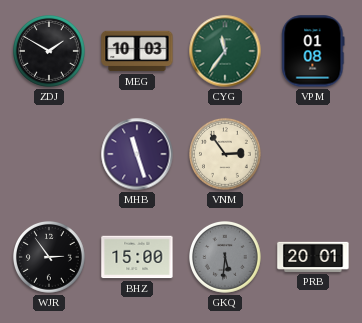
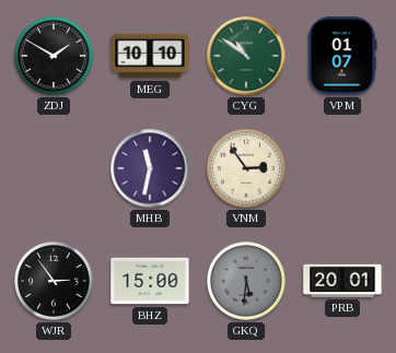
MEG: 10:03 -> 10:10
CYG: 11:36 -> 10:51
VPM: 01:08 -> 01:07
MHB: 11:27 -> 11:32
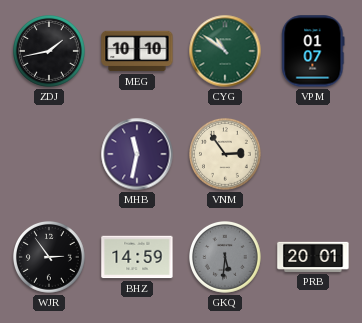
ZDJ: 1:50 -> 1:43
BHZ: 15:00 -> 14:59
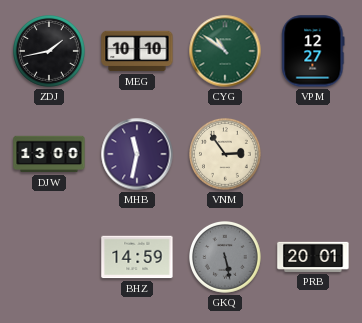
VPM: 01:07 -> 12:27
DJW: none -> 13:00
WJR: 2:54 -> none
GKQ: 5:31 -> 5:28
